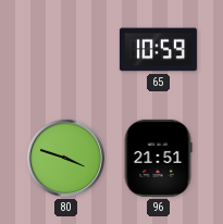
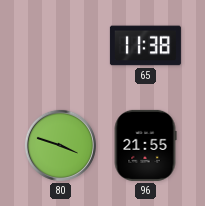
65: 10:59 -> 11:38
96: 21:51 -> 21:55
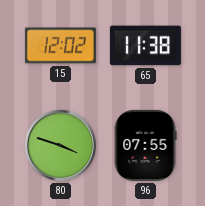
15: none -> 12:02
96: 21:55 -> 07:55
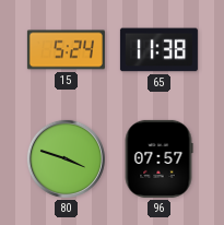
15: 12:02 -> 5:24
96: 07:55 -> 07:57
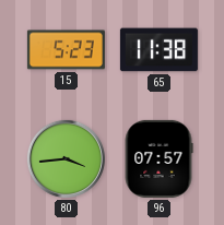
15: 5:24 -> 5:23
80: 3:48 -> 3:44
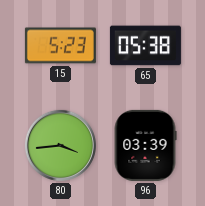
65: 11:38 -> 05:38
96: 07:57 -> 03:39
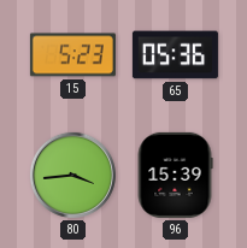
65: 05:38 -> 05:36
96: 03:39 -> 15:39
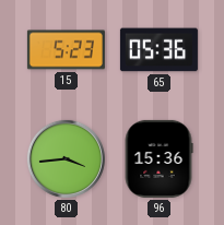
96: 15:39 -> 15:36
